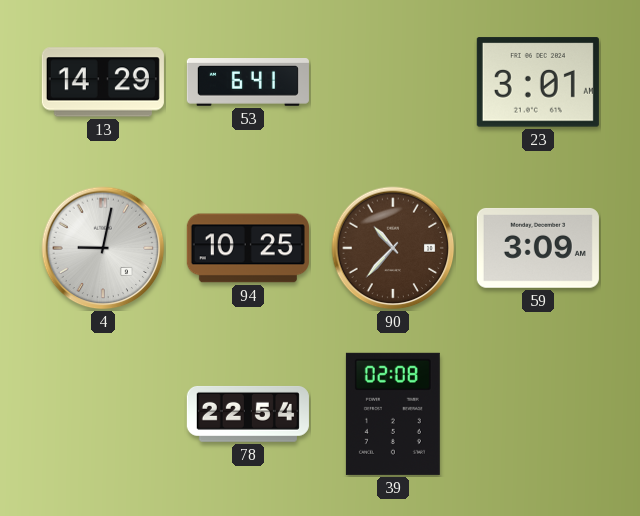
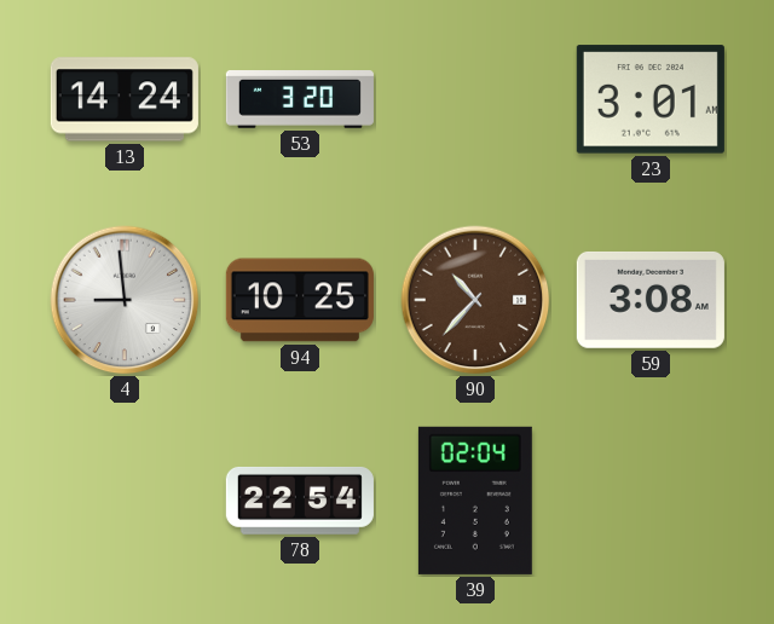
13: 14:29 -> 14:24
53: 6:41 -> 3:20
4: 9:02 -> 8:59
59: 3:09 -> 3:08
39: 02:08 -> 02:04
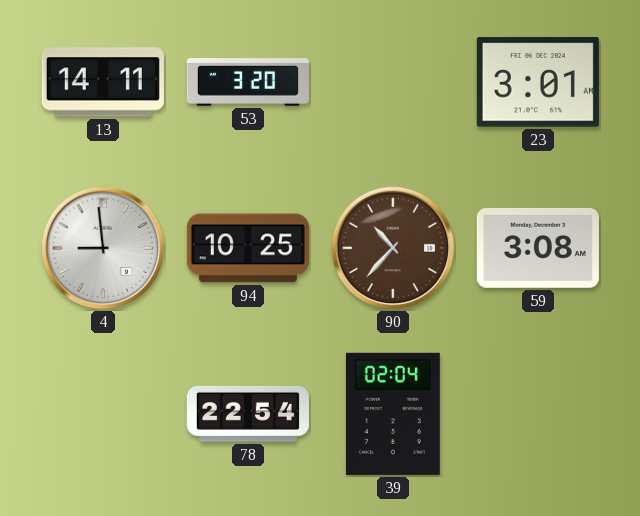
13: 14:24 -> 14:11
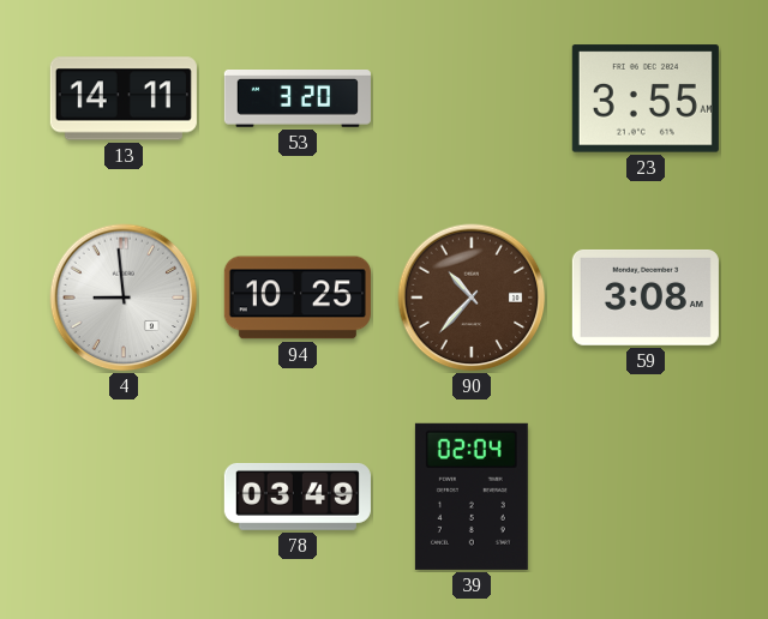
23: 3:01 -> 3:55
78: 22:54 -> 03:49
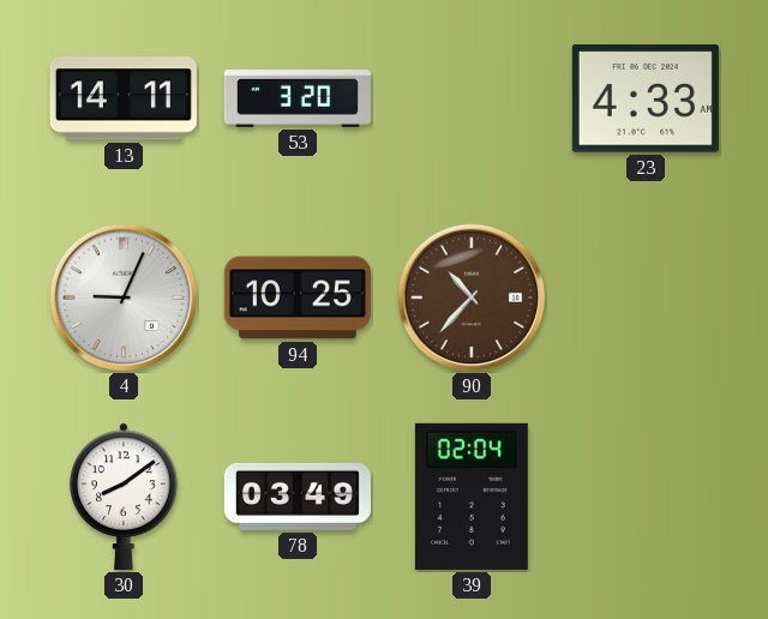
23: 3:55 -> 4:33
4: 8:59 -> 9:04
59: 3:08 -> none
30: none -> 8:09
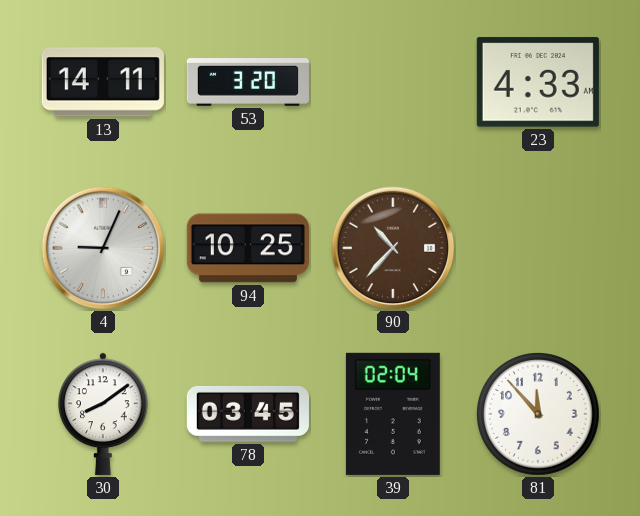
78: 03:49 -> 03:45
81: none -> 11:53
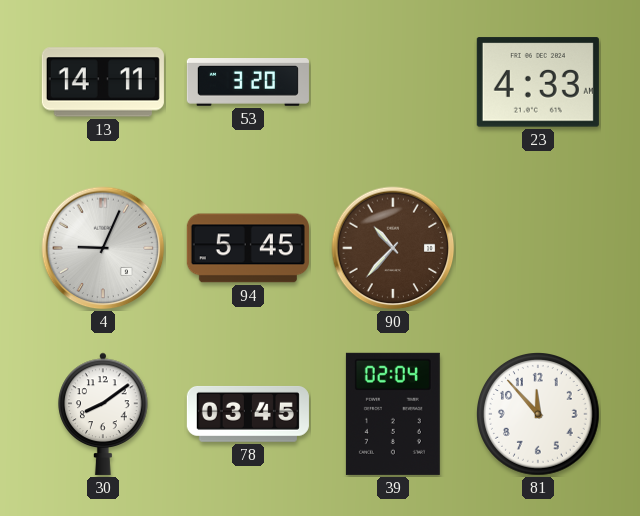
94: 10:25 -> 5:45
